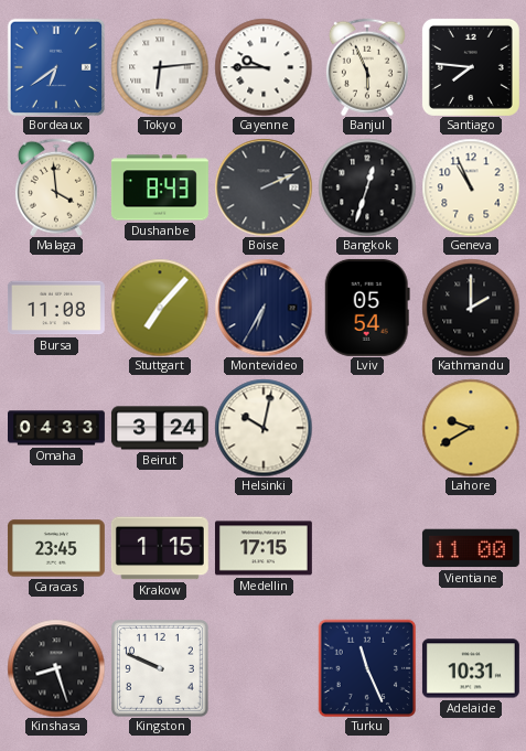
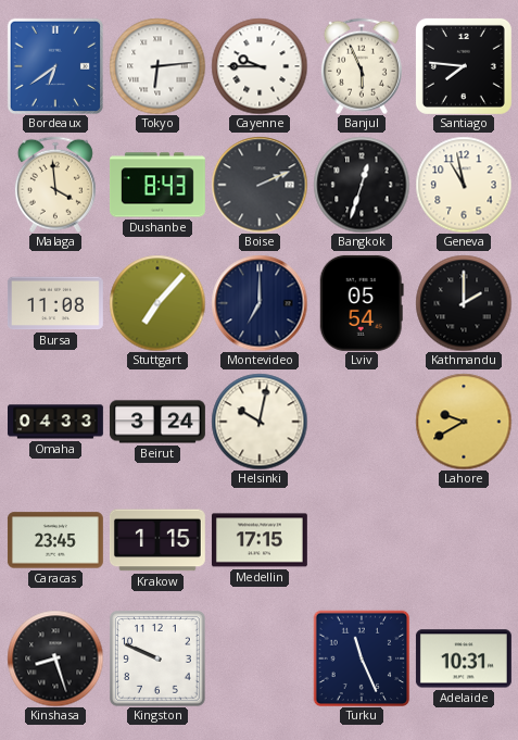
Geneva: 10:56 -> 10:58
Montevideo: 6:35 -> 7:00
Vientiane: 11:00 -> none
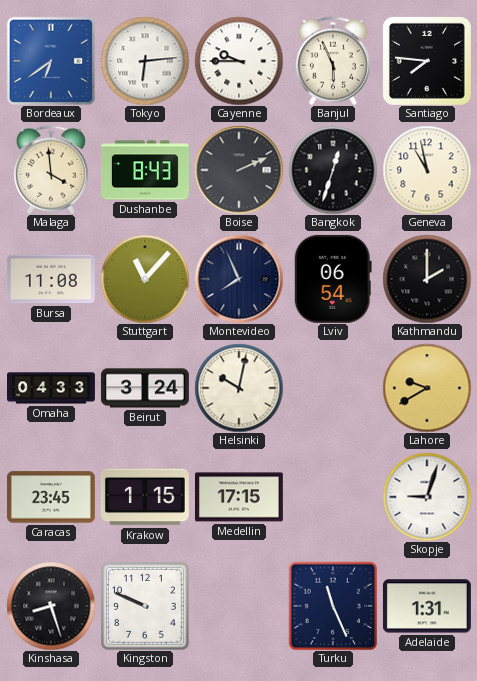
Stuttgart: 7:07 -> 11:07
Montevideo: 7:00 -> 7:56
Lviv: 05:54 -> 06:54
Skopje: none -> 9:03
Adelaide: 10:31 -> 1:31
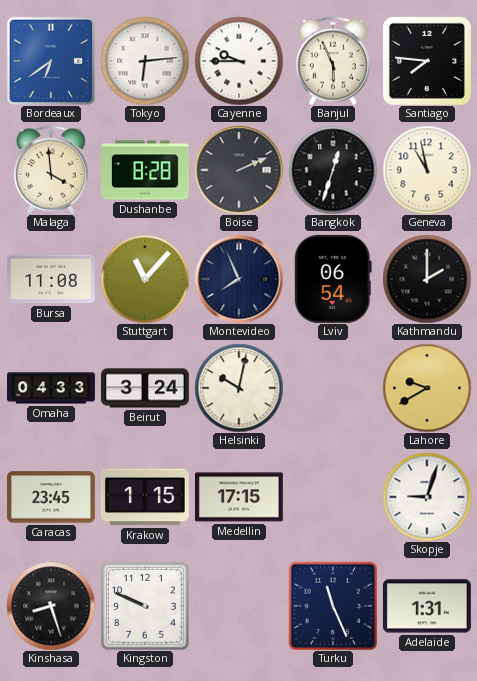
Dushanbe: 8:43 -> 8:28
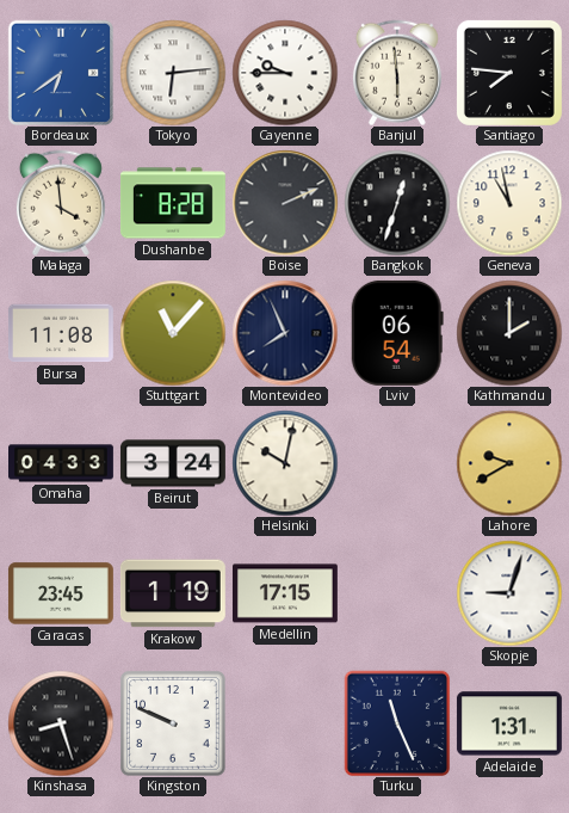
Banjul: 5:56 -> 5:59
Krakow: 1:15 -> 1:19
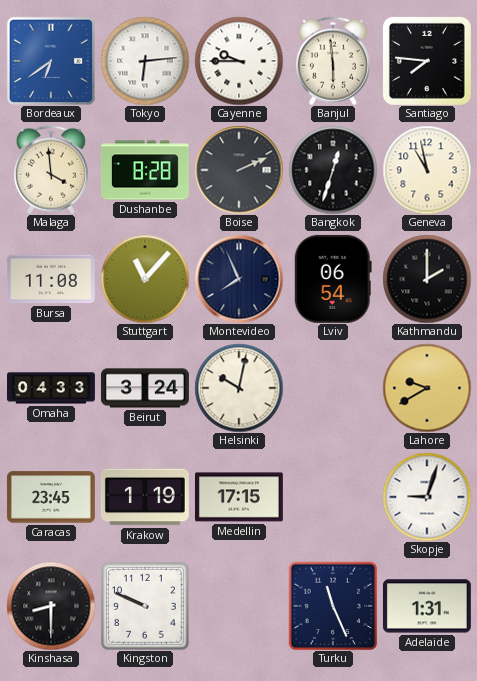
Kinshasa: 8:27 -> 8:30
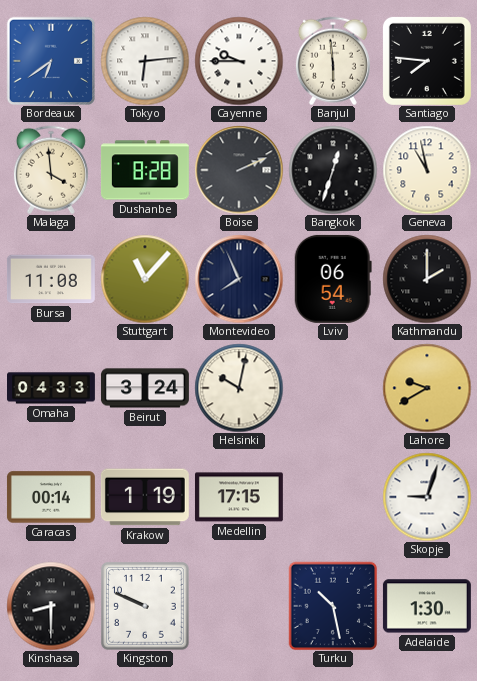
Caracas: 23:45 -> 00:14
Turku: 11:26 -> 10:28
Adelaide: 1:31 -> 1:30
